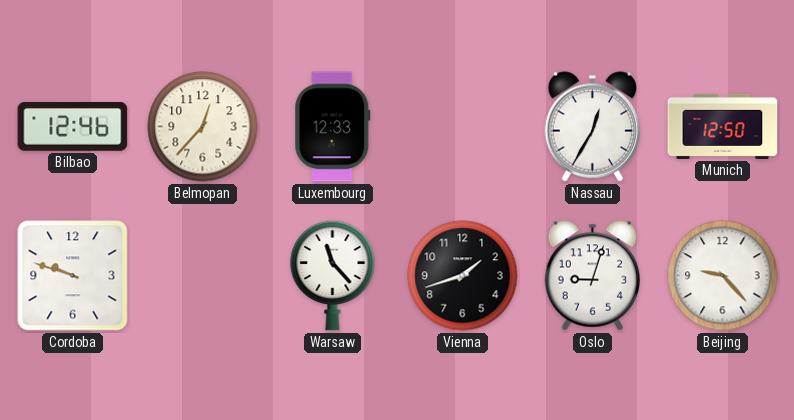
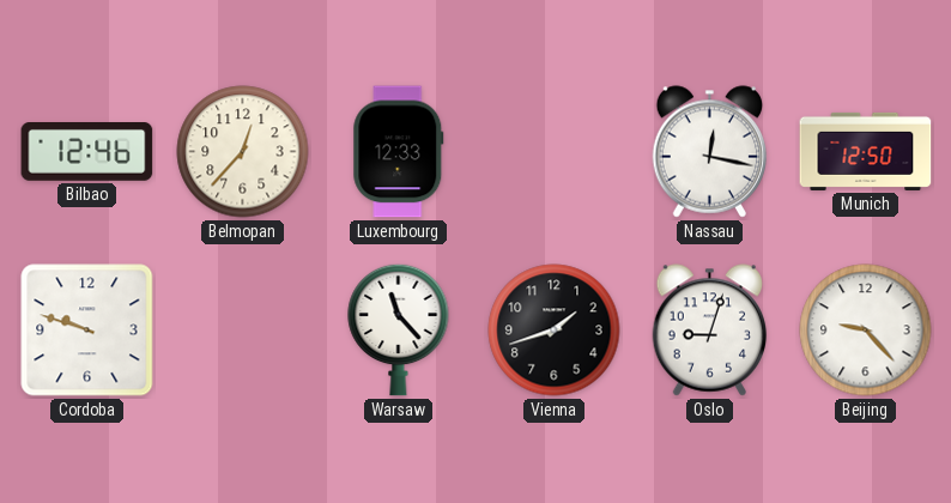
Nassau: 12:35 -> 12:17
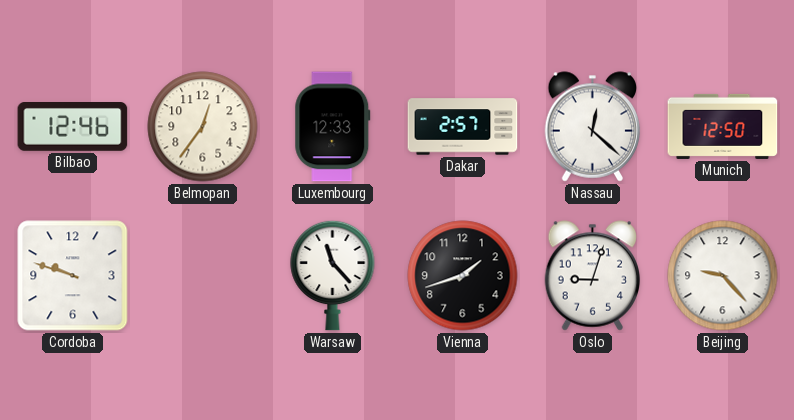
Belmopan: 12:37 -> 12:36
Dakar: none -> 2:57
Nassau: 12:17 -> 12:22
